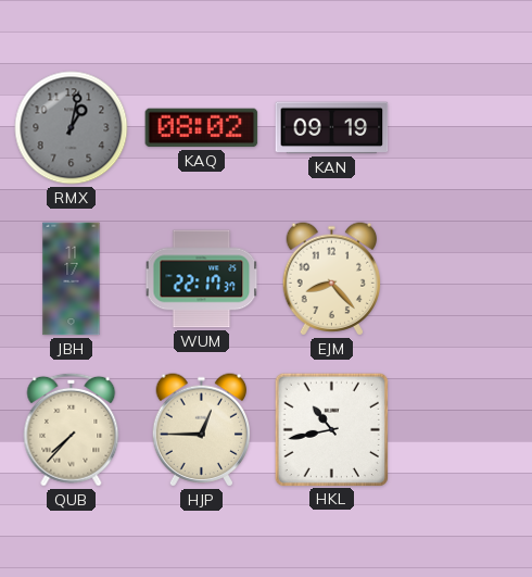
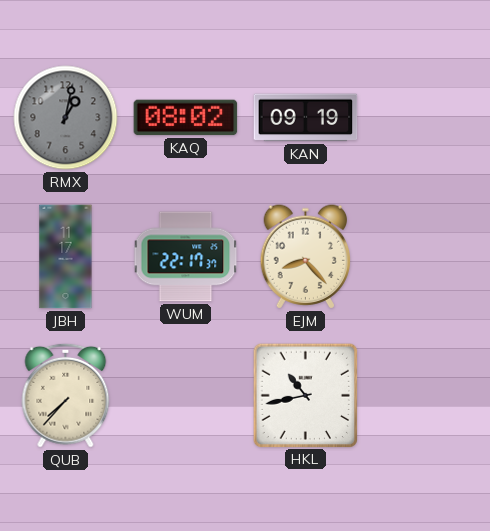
HJP: 12:45 -> none
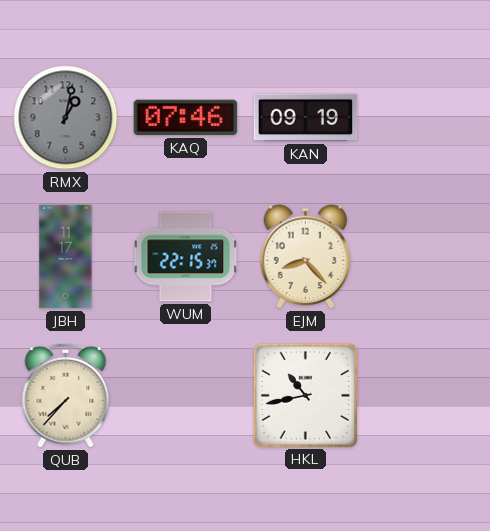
KAQ: 08:02 -> 07:46
WUM: 22:17 -> 22:15
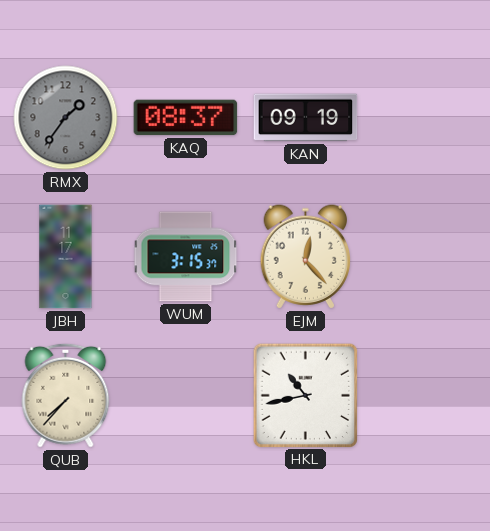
RMX: 1:02 -> 1:36
KAQ: 07:46 -> 08:37
WUM: 22:15 -> 3:15
EJM: 8:23 -> 12:23
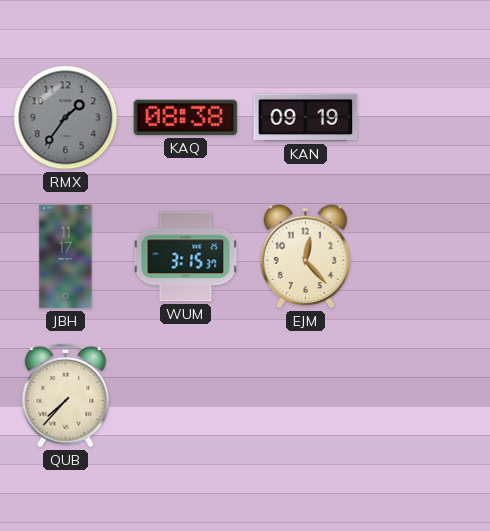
KAQ: 08:37 -> 08:38
HKL: 10:43 -> none
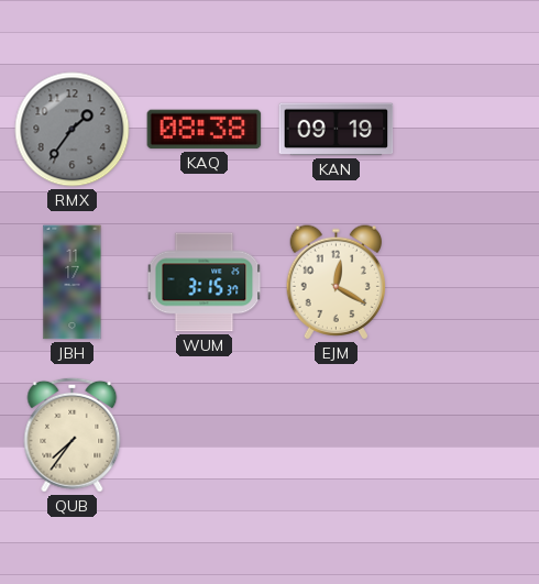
EJM: 12:23 -> 12:20
QUB: 7:37 -> 7:36
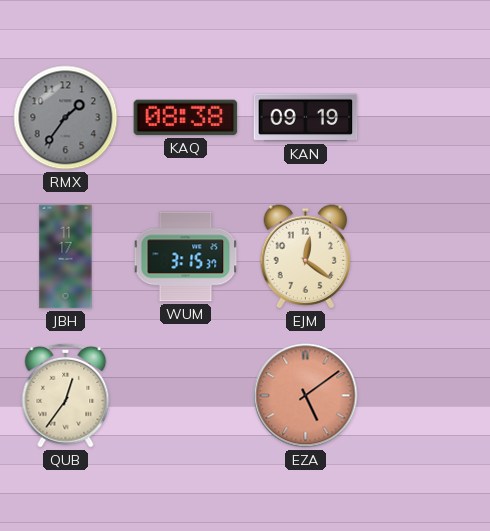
EJM: 12:20 -> 12:21
QUB: 7:36 -> 12:36
EZA: none -> 5:09
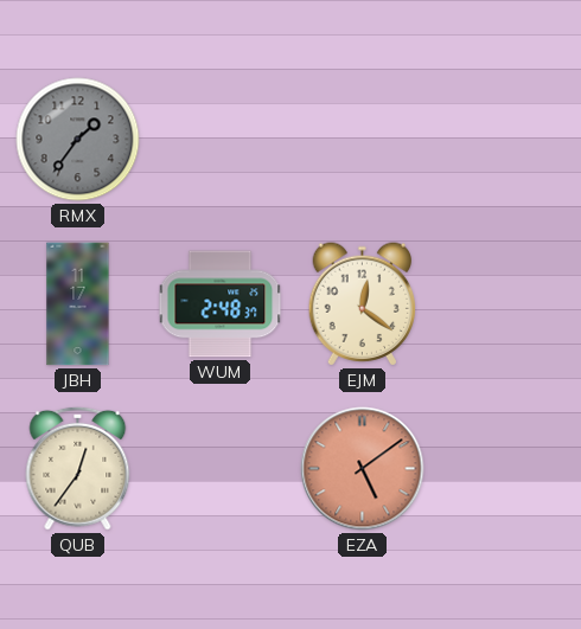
KAQ: 08:38 -> none
KAN: 09:19 -> none
WUM: 3:15 -> 2:48
